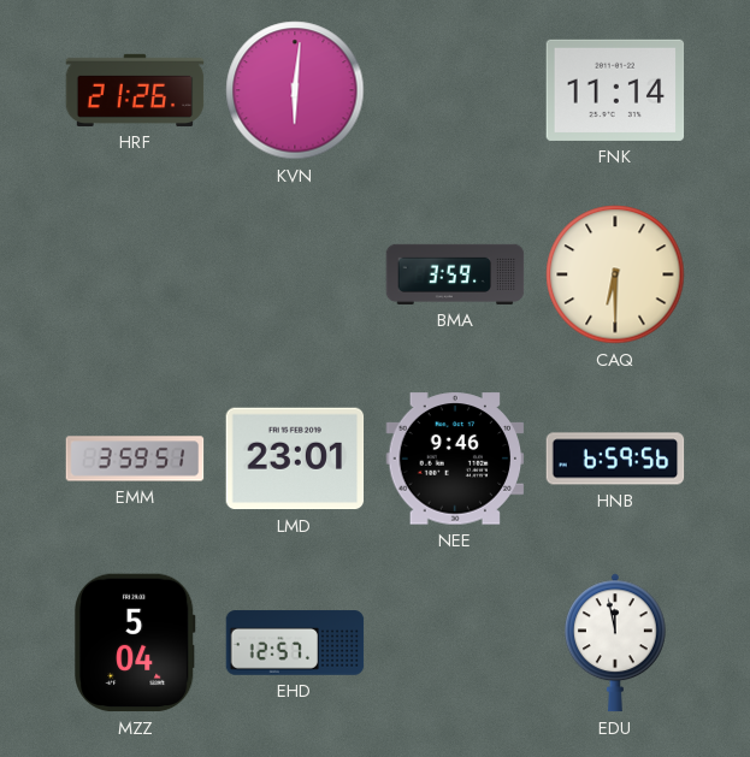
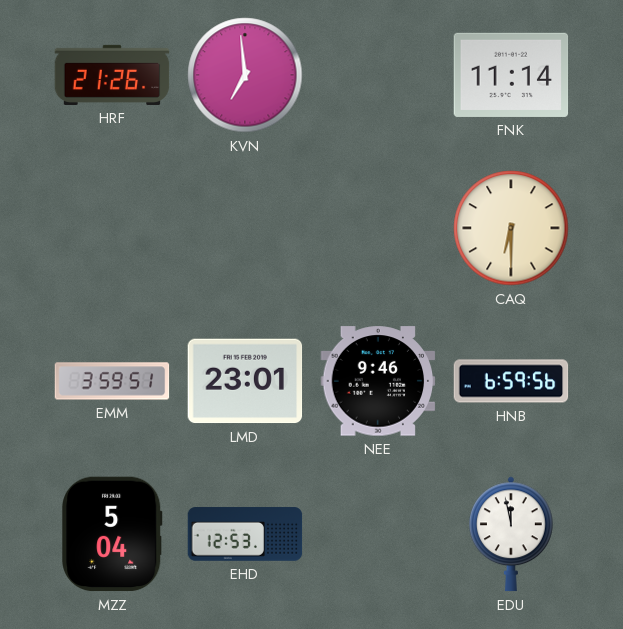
KVN: 6:01 -> 6:59
BMA: 3:59 -> none
EHD: 12:57 -> 12:53
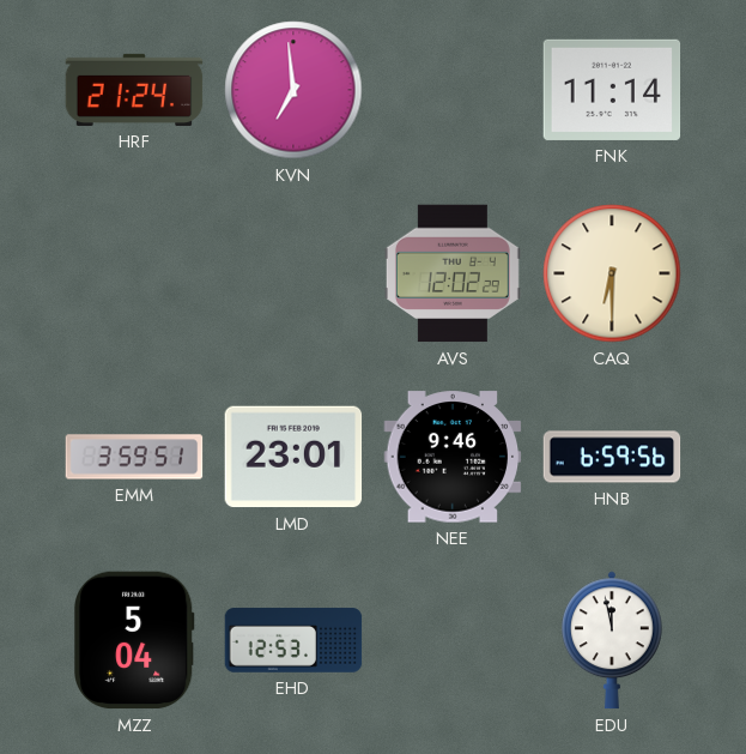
HRF: 21:26 -> 21:24
AVS: none -> 12:02
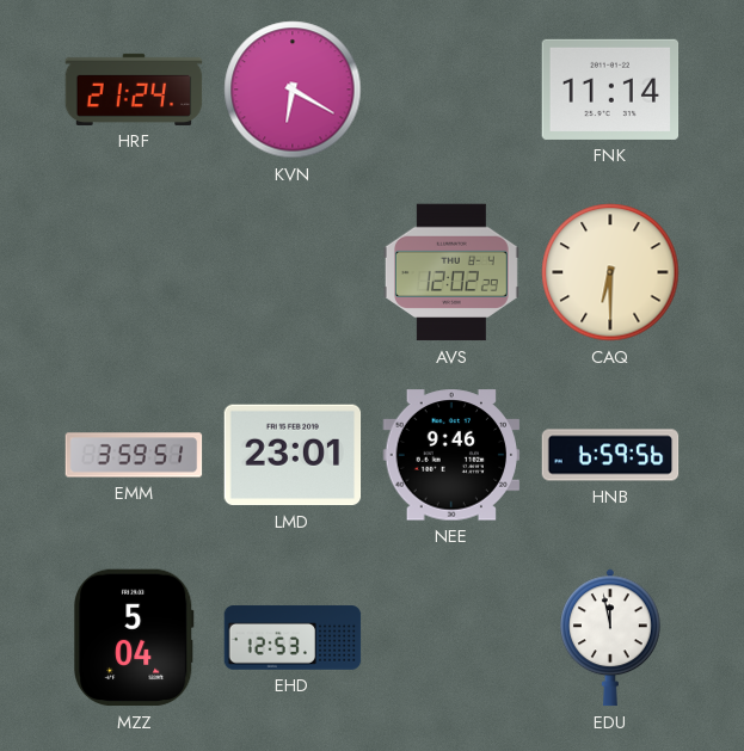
KVN: 6:59 -> 6:20
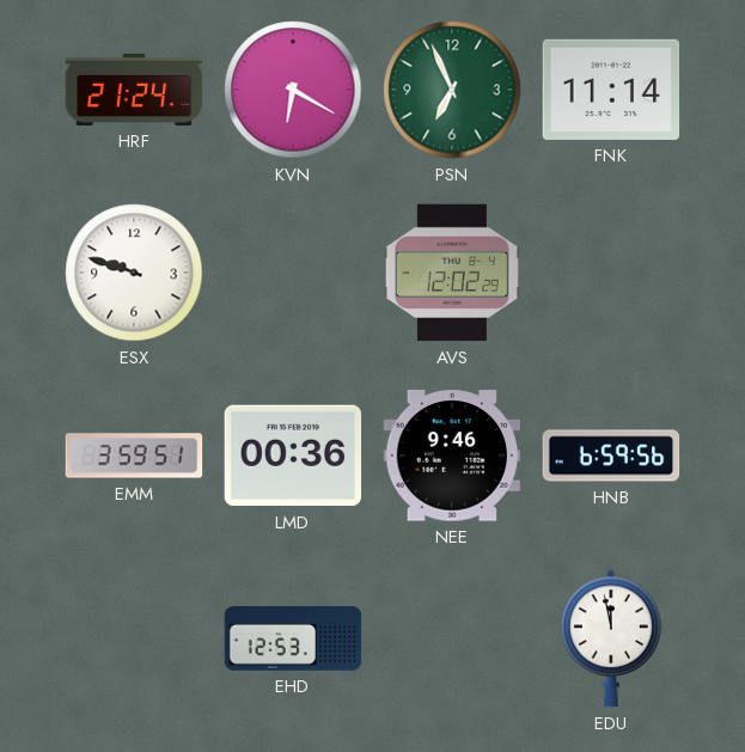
PSN: none -> 6:56
ESX: none -> 9:48
CAQ: 6:30 -> none
LMD: 23:01 -> 00:36
MZZ: 5:04 -> none
